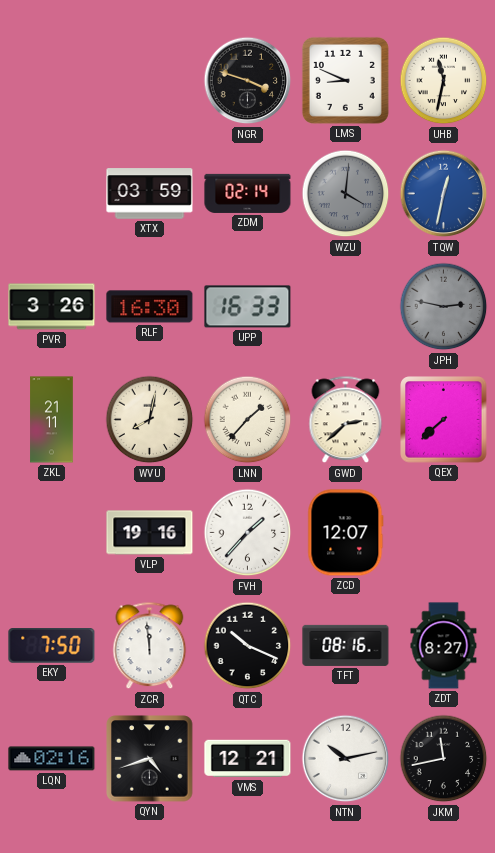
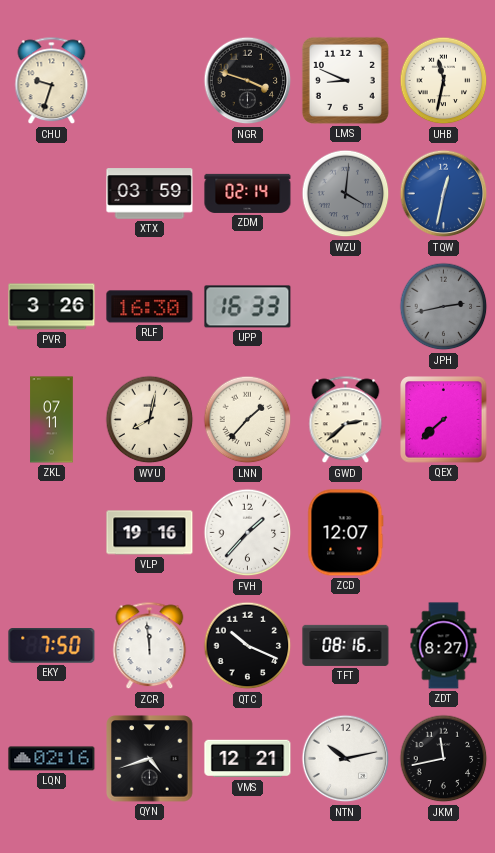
CHU: none -> 9:33
JPH: 2:47 -> 2:43
ZKL: 21:11 -> 07:11
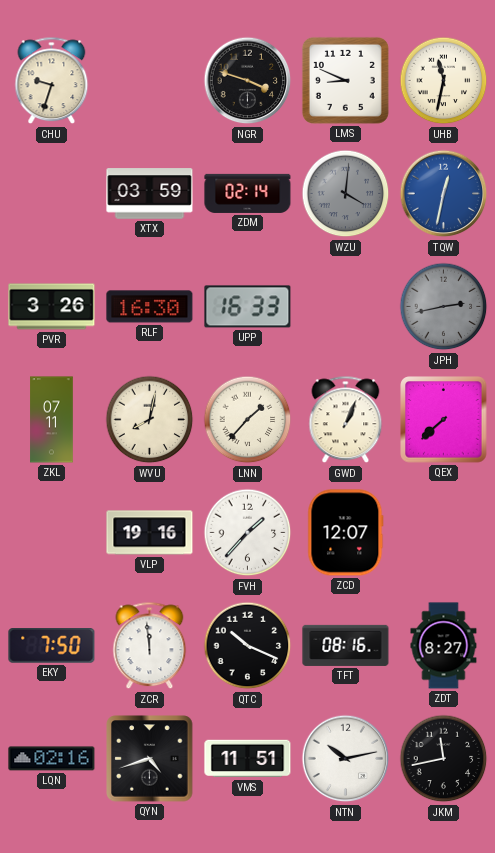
GWD: 2:38 -> 1:04
VMS: 12:21 -> 11:51
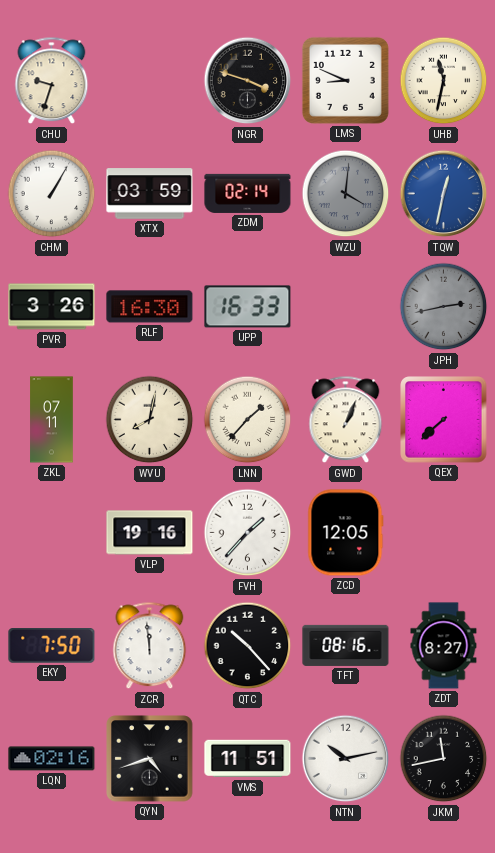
CHM: none -> 1:05
ZCD: 12:07 -> 12:05
QTC: 10:19 -> 10:23
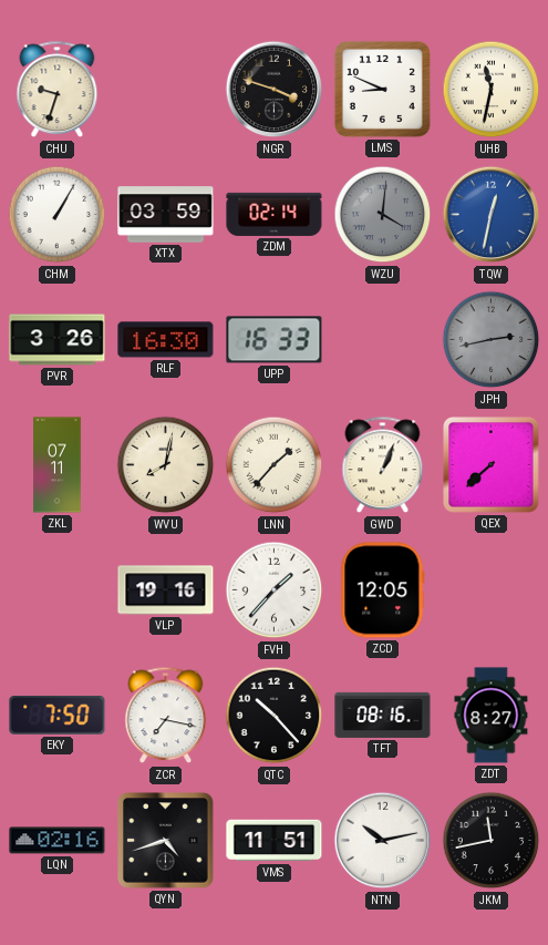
ZCR: 11:59 -> 7:17
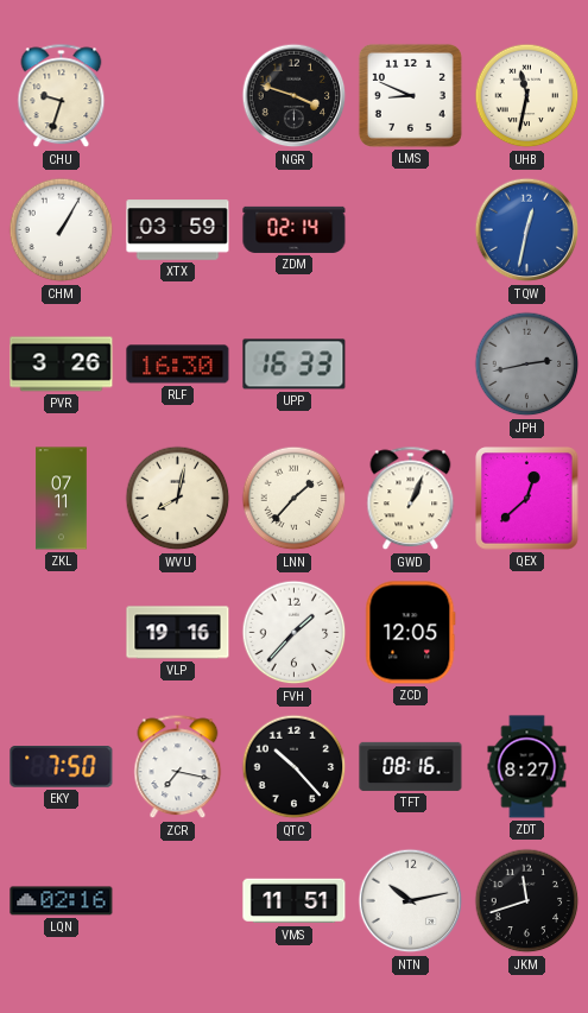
WZU: 4:01 -> none
QEX: 7:38 -> 12:38
QYN: 4:42 -> none
JKM: 11:43 -> 11:42
